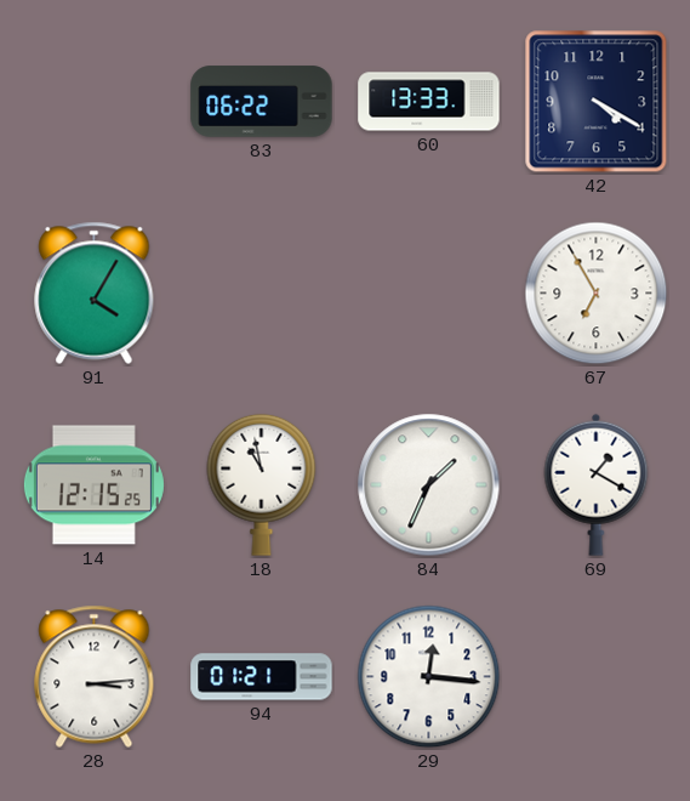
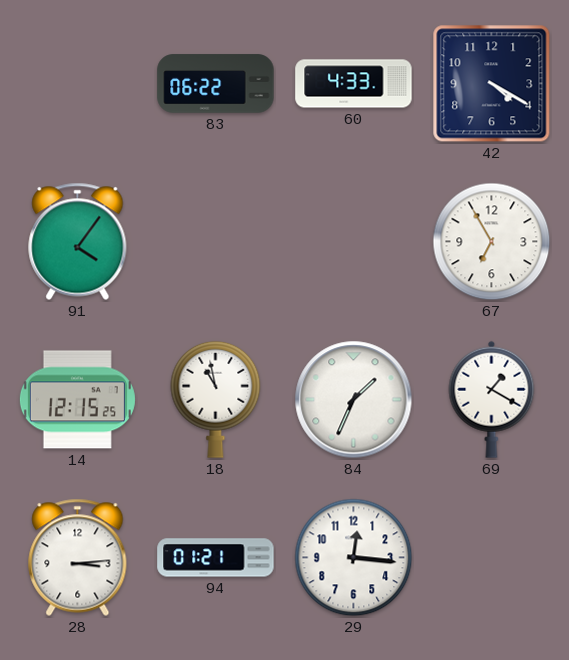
60: 13:33 -> 4:33
91: 4:05 -> 4:06
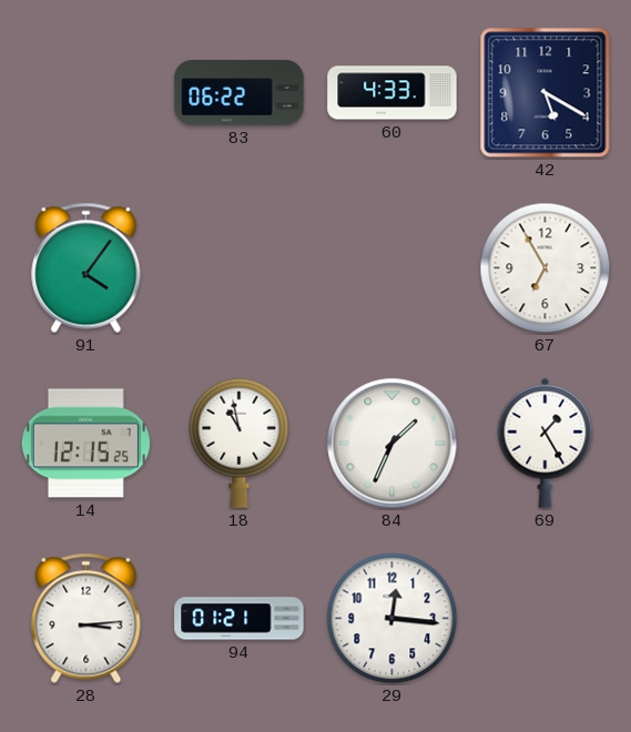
42: 4:20 -> 5:20
69: 1:20 -> 1:25
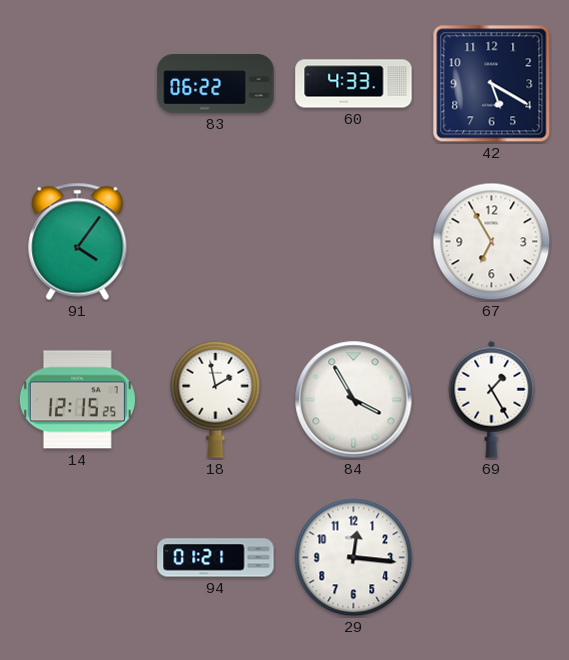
18: 10:58 -> 1:58
84: 1:34 -> 3:55
28: 3:14 -> none
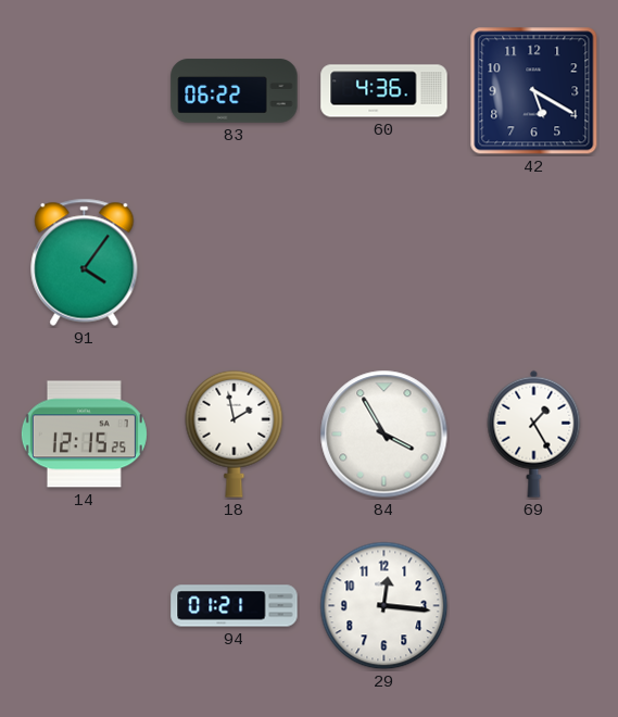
60: 4:33 -> 4:36
67: 6:55 -> none
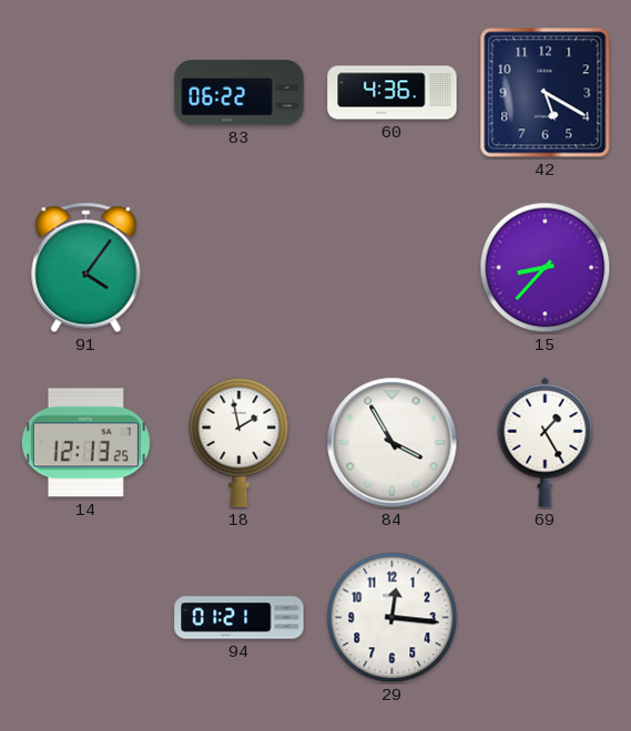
15: none -> 8:37
14: 12:15 -> 12:13
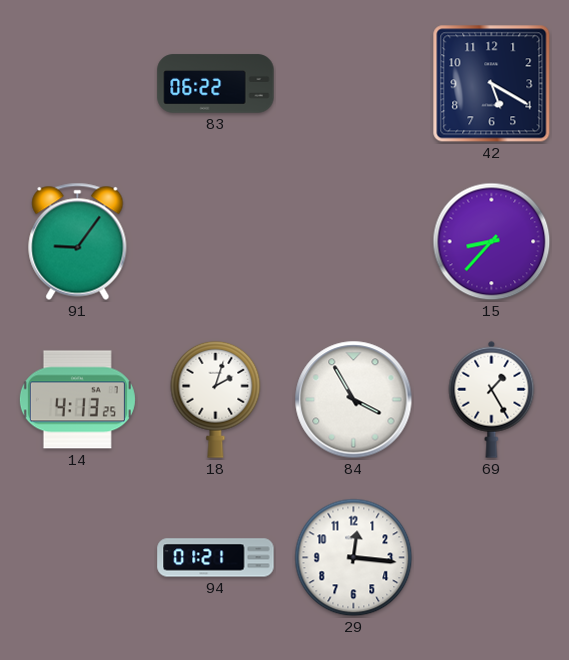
60: 4:36 -> none
91: 4:06 -> 9:06
14: 12:13 -> 4:13
18: 1:58 -> 2:03
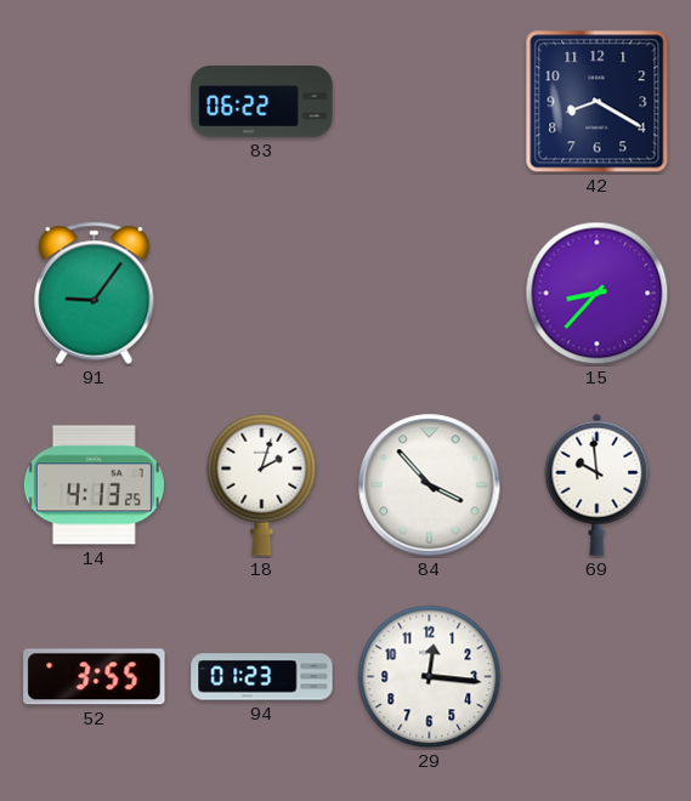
42: 5:20 -> 8:20
84: 3:55 -> 3:53
69: 1:25 -> 9:59
52: none -> 3:55
94: 01:21 -> 01:23
